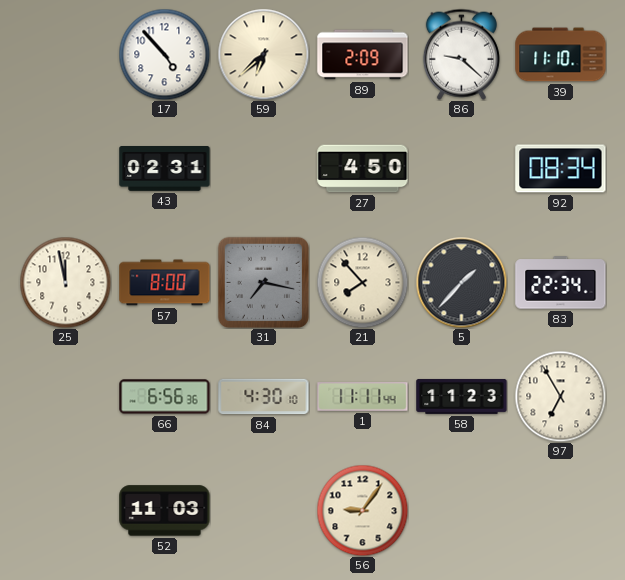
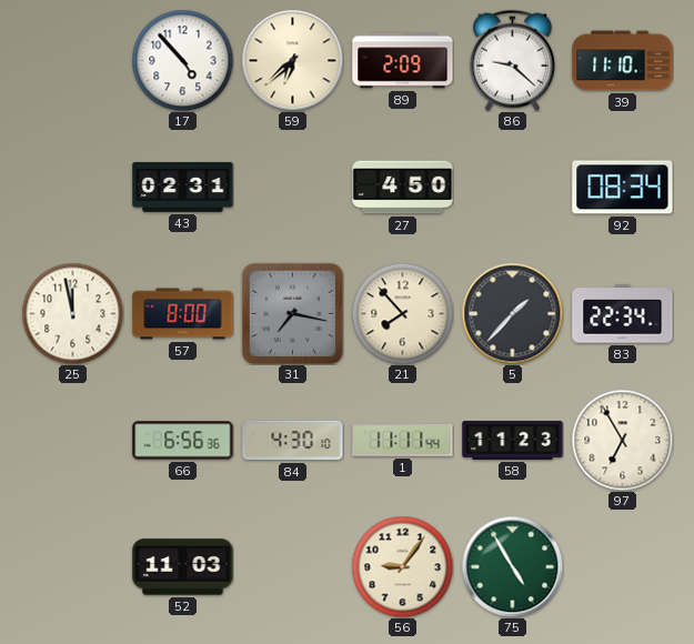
75: none -> 4:55
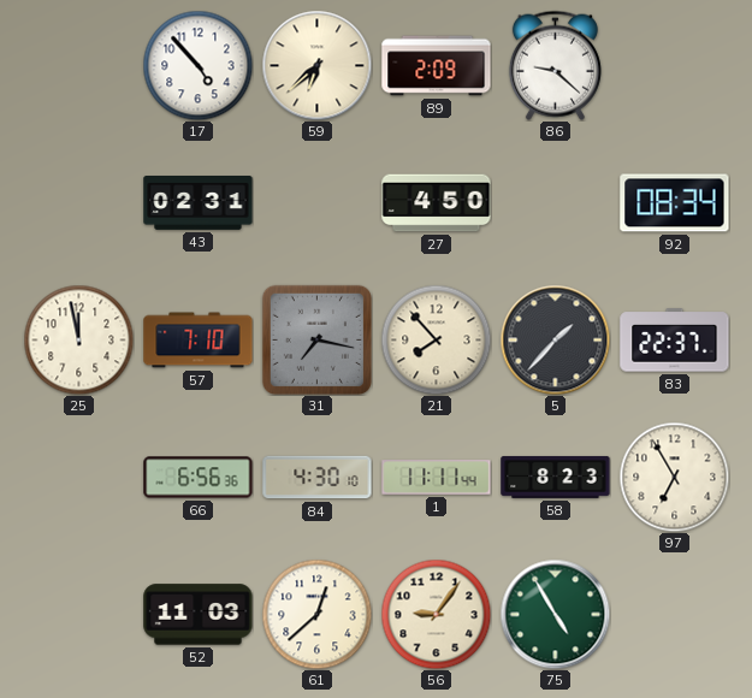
39: 11:10 -> none
57: 8:00 -> 7:10
83: 22:34 -> 22:37
58: 11:23 -> 8:23
61: none -> 12:38
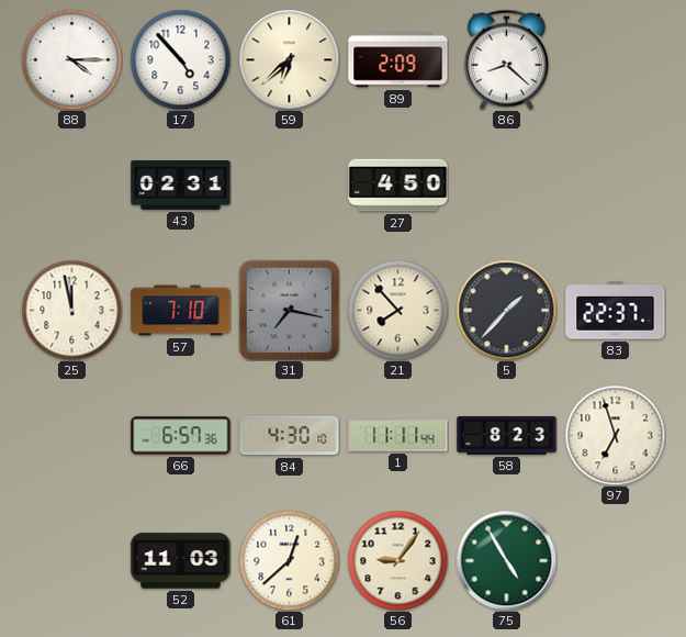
88: none -> 4:15
86: 9:22 -> 8:22
92: 08:34 -> none
66: 6:56 -> 6:57
97: 6:55 -> 6:57
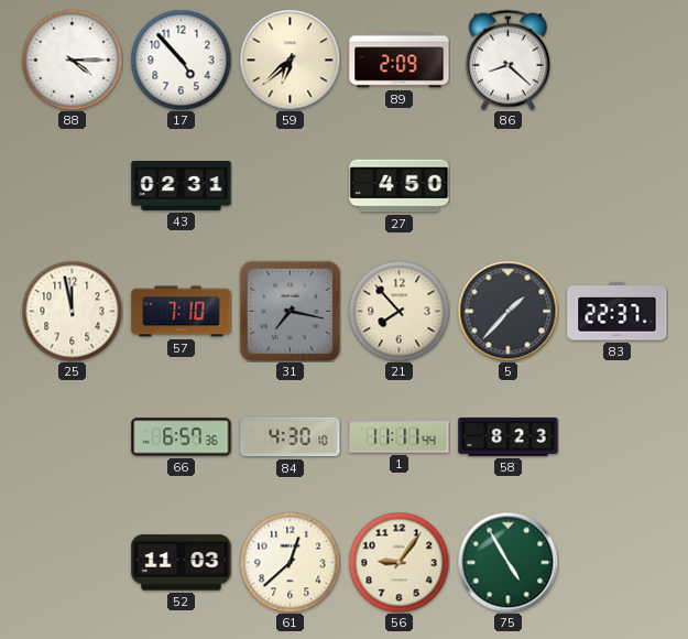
97: 6:57 -> none
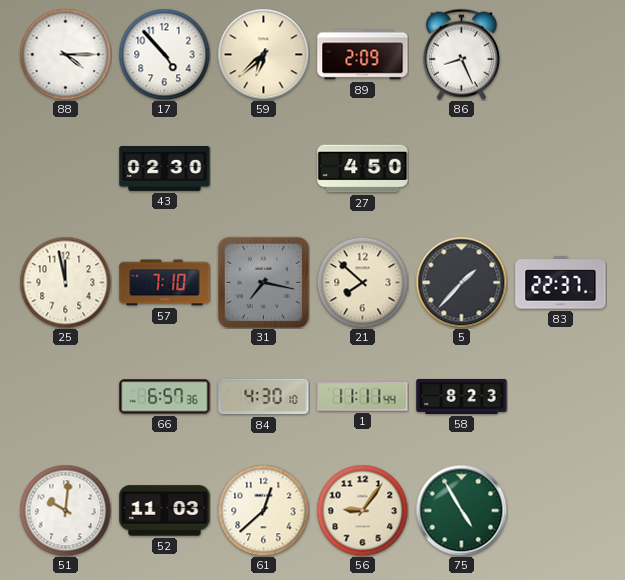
86: 8:22 -> 8:26
43: 02:31 -> 02:30
21: 7:53 -> 7:52
51: none -> 10:01
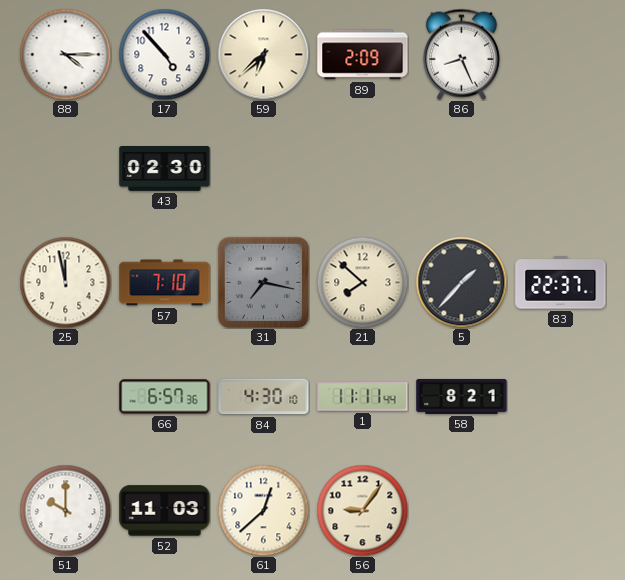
27: 4:50 -> none
58: 8:23 -> 8:21
51: 10:01 -> 10:00
75: 4:55 -> none
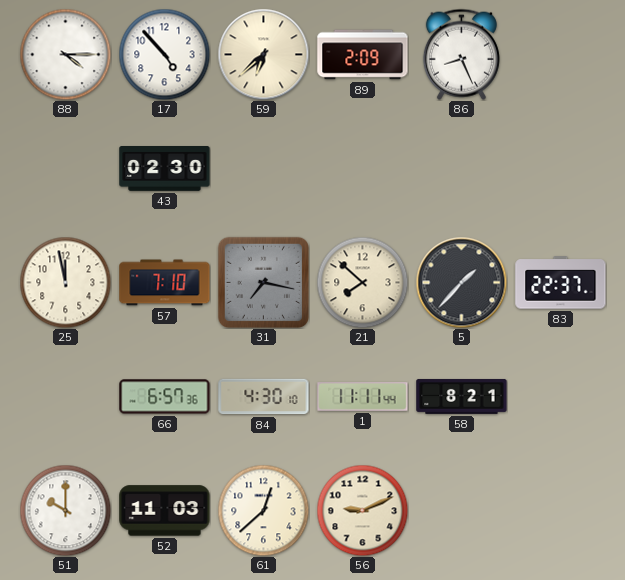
56: 9:06 -> 9:11
